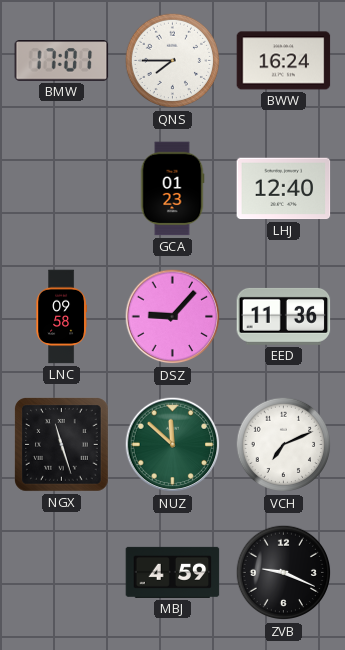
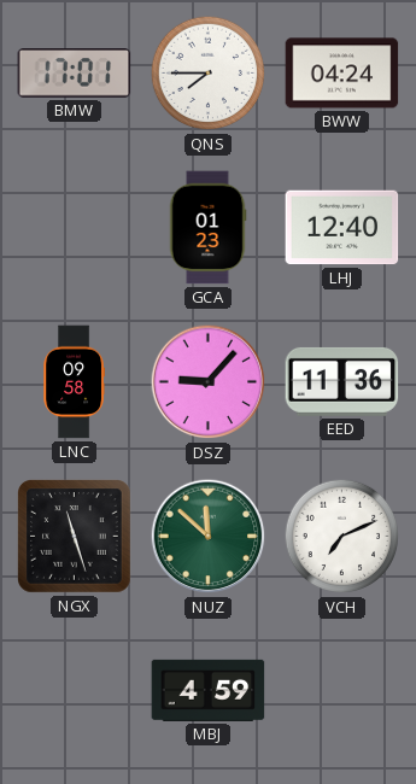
BWW: 16:24 -> 04:24
ZVB: 9:19 -> none
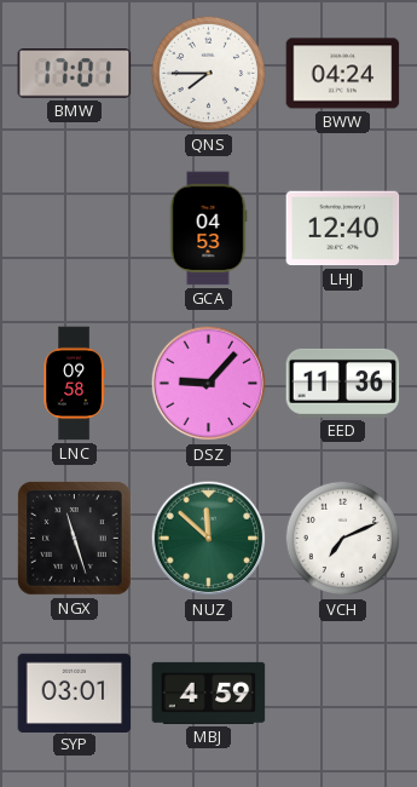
GCA: 01:23 -> 04:53
SYP: none -> 03:01
